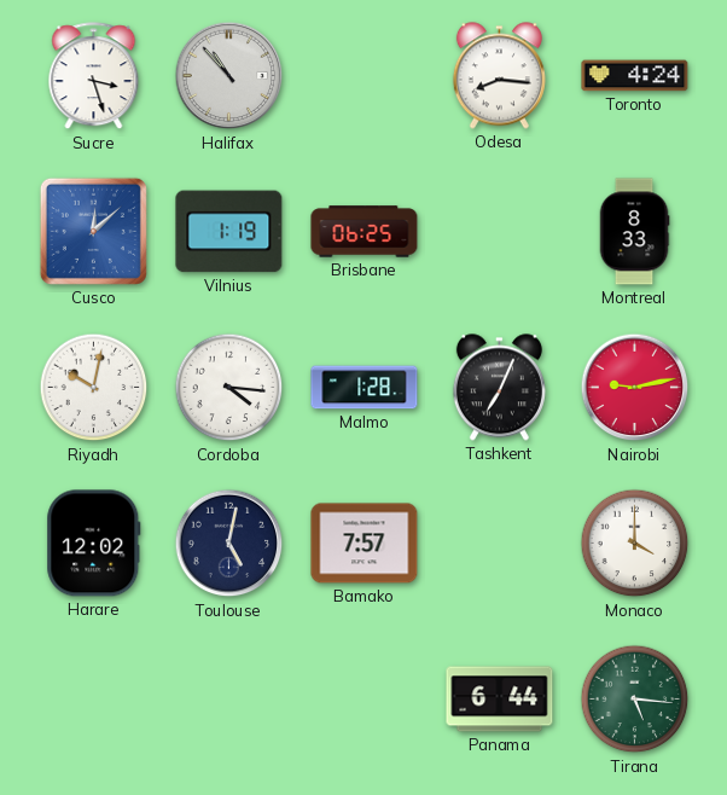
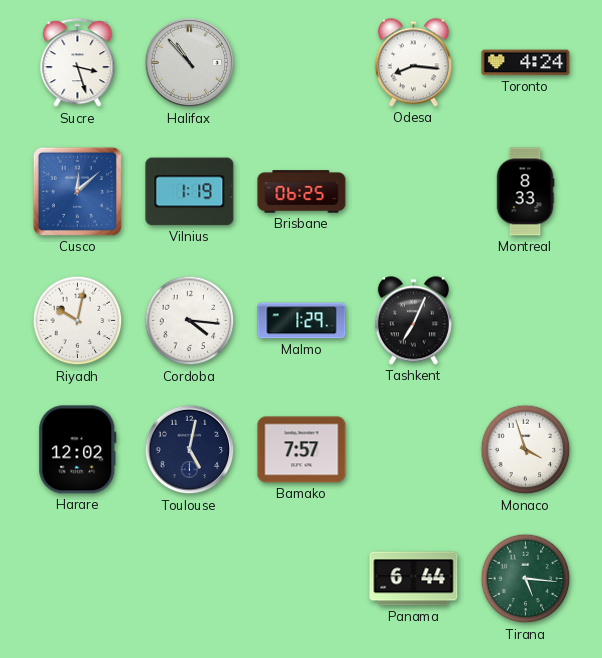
Malmo: 1:28 -> 1:29
Nairobi: 9:13 -> none
Monaco: 4:00 -> 3:57
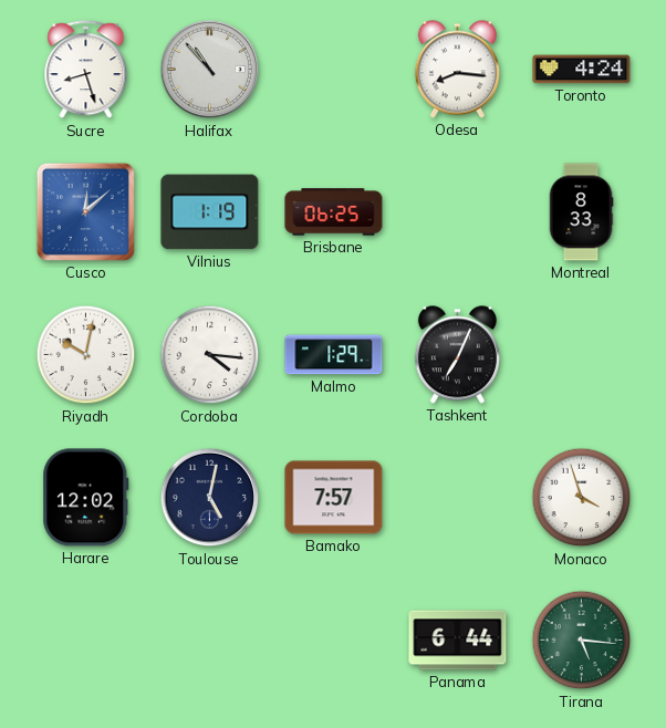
Sucre: 3:27 -> 8:27
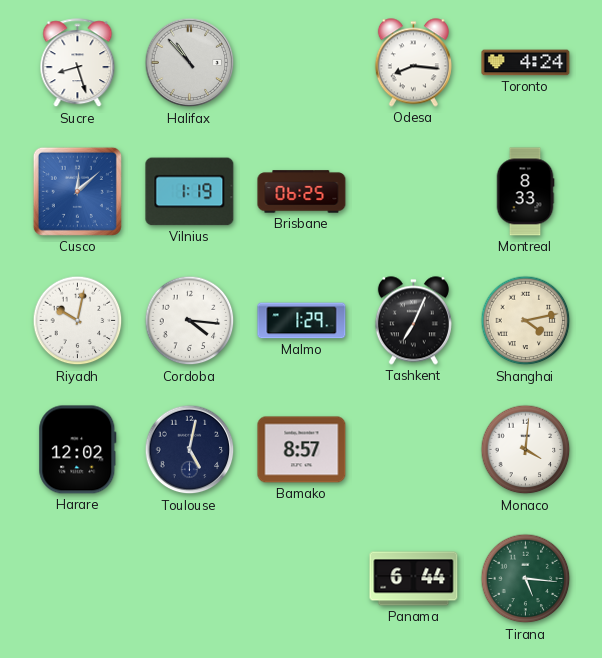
Shanghai: none -> 4:13
Bamako: 7:57 -> 8:57
Monaco: 3:57 -> 4:01
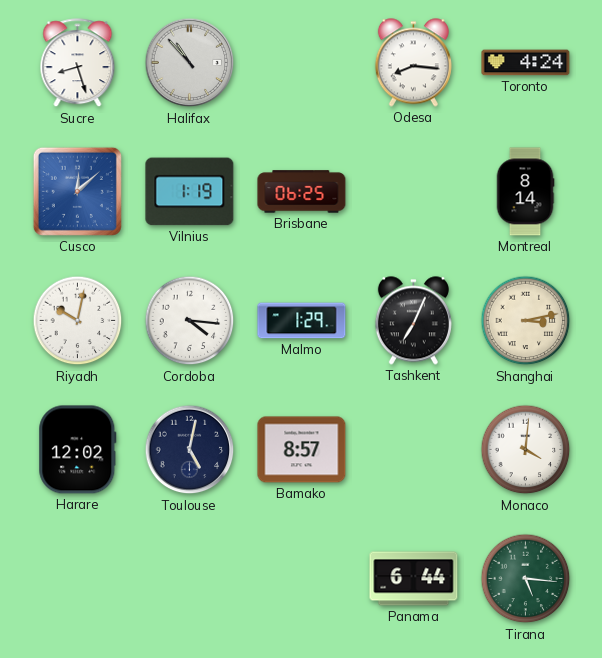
Montreal: 8:33 -> 8:14
Shanghai: 4:13 -> 3:13
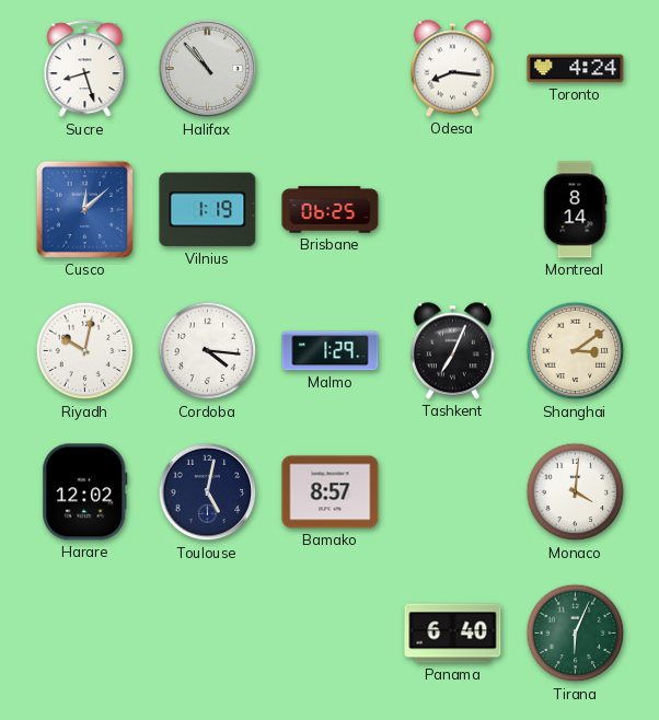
Shanghai: 3:13 -> 3:09
Panama: 6:44 -> 6:40
Tirana: 5:16 -> 6:04
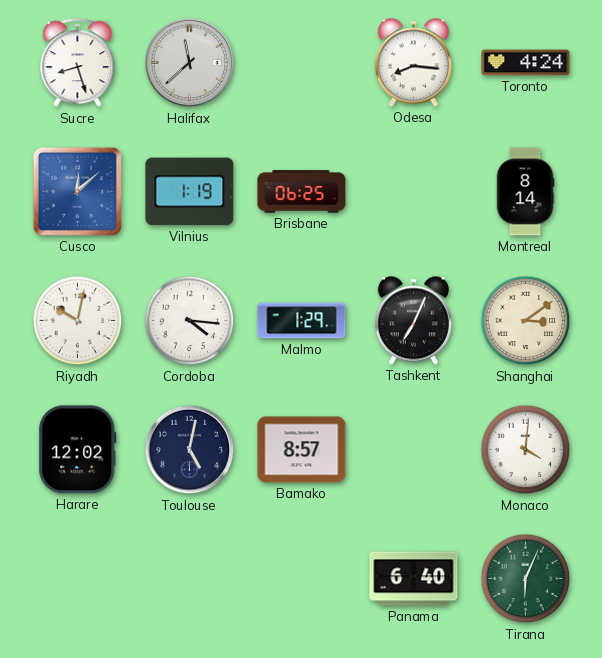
Halifax: 10:53 -> 11:38
